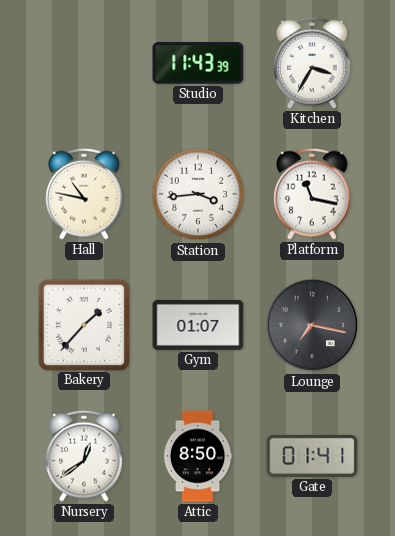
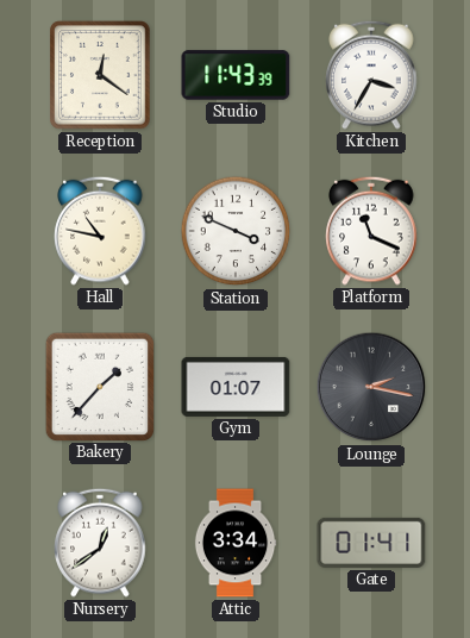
Reception: none -> 12:21
Station: 3:44 -> 3:49
Platform: 11:17 -> 11:19
Lounge: 7:17 -> 2:17
Attic: 8:50 -> 3:34
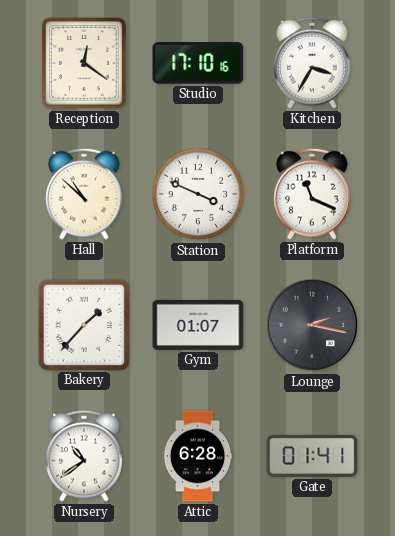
Studio: 11:43 -> 17:10
Hall: 10:47 -> 10:52
Nursery: 12:39 -> 10:39
Attic: 3:34 -> 6:28
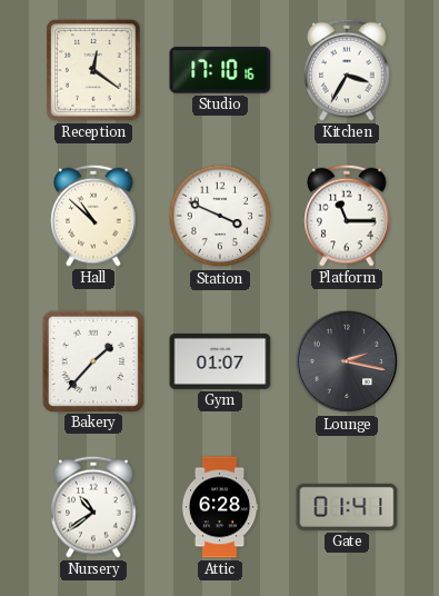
Platform: 11:19 -> 11:15
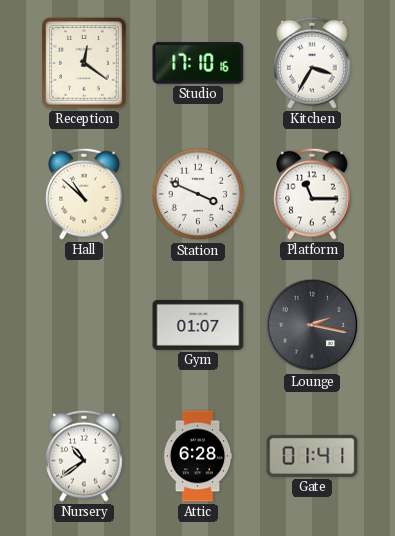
Bakery: 1:37 -> none
